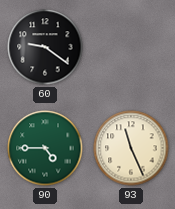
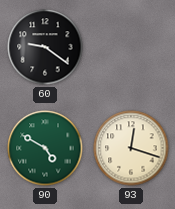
90: 4:45 -> 4:50
93: 11:26 -> 12:18
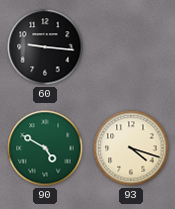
60: 9:21 -> 9:16
93: 12:18 -> 4:18
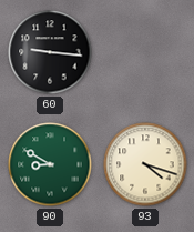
90: 4:50 -> 8:50
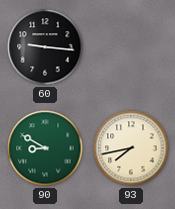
93: 4:18 -> 7:43
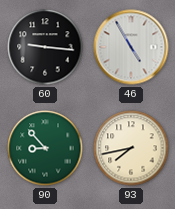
46: none -> 4:55
90: 8:50 -> 8:53
